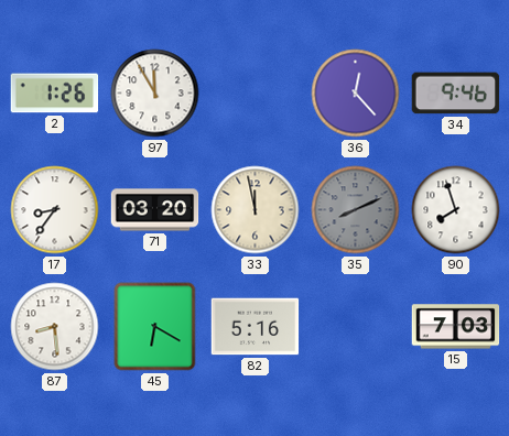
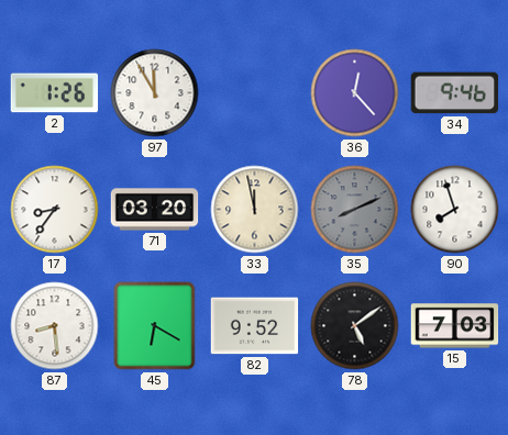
82: 5:16 -> 9:52
78: none -> 5:09
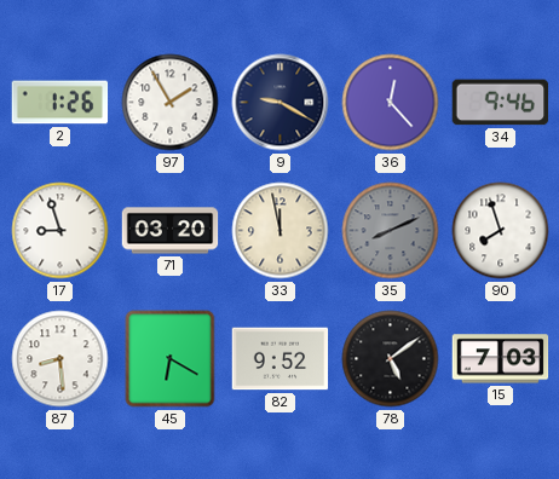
97: 11:55 -> 1:55
9: none -> 9:20
17: 8:36 -> 8:57
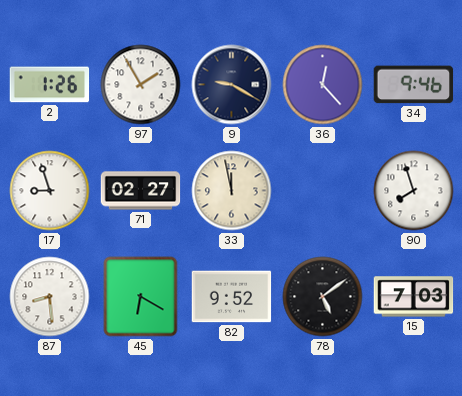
71: 03:20 -> 02:27
35: 8:11 -> none
